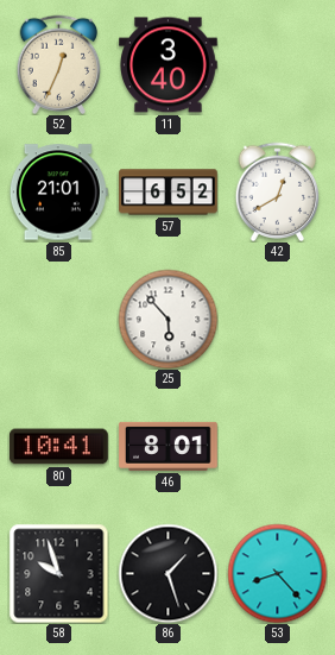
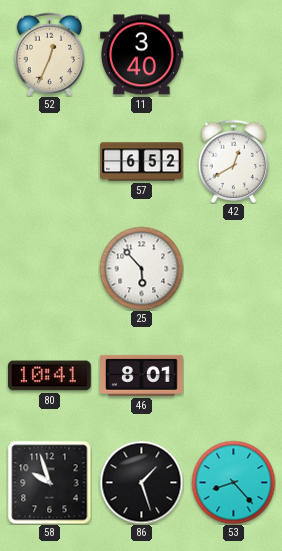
85: 21:01 -> none
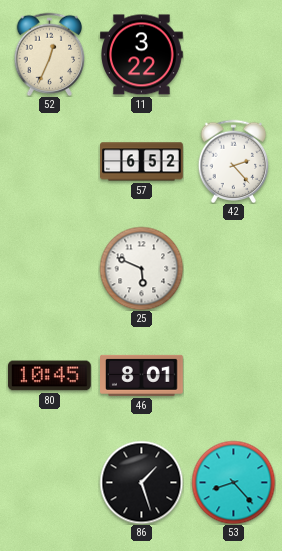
11: 3:40 -> 3:22
42: 12:40 -> 2:23
25: 5:53 -> 5:49
80: 10:41 -> 10:45
58: 9:57 -> none
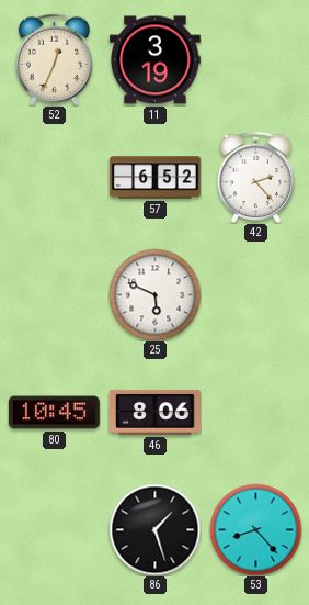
11: 3:22 -> 3:19
46: 8:01 -> 8:06
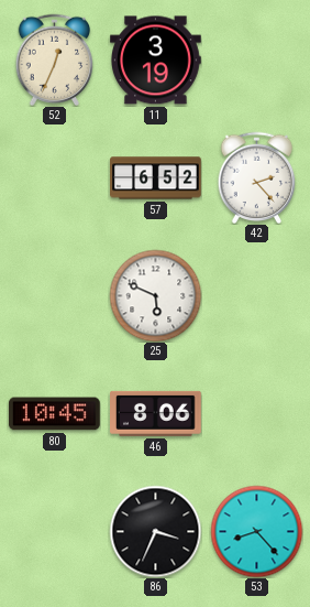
86: 1:27 -> 3:34
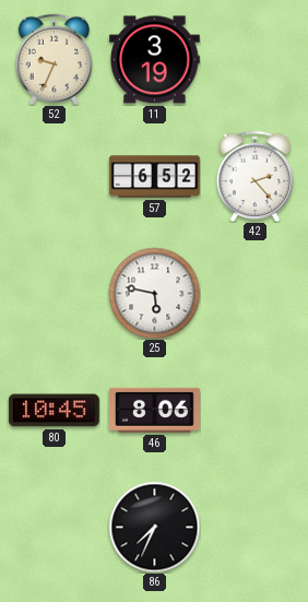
52: 12:34 -> 9:34
25: 5:49 -> 5:47
86: 3:34 -> 7:34
53: 8:23 -> none
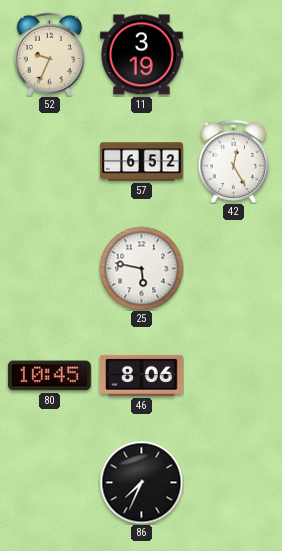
42: 2:23 -> 12:25
